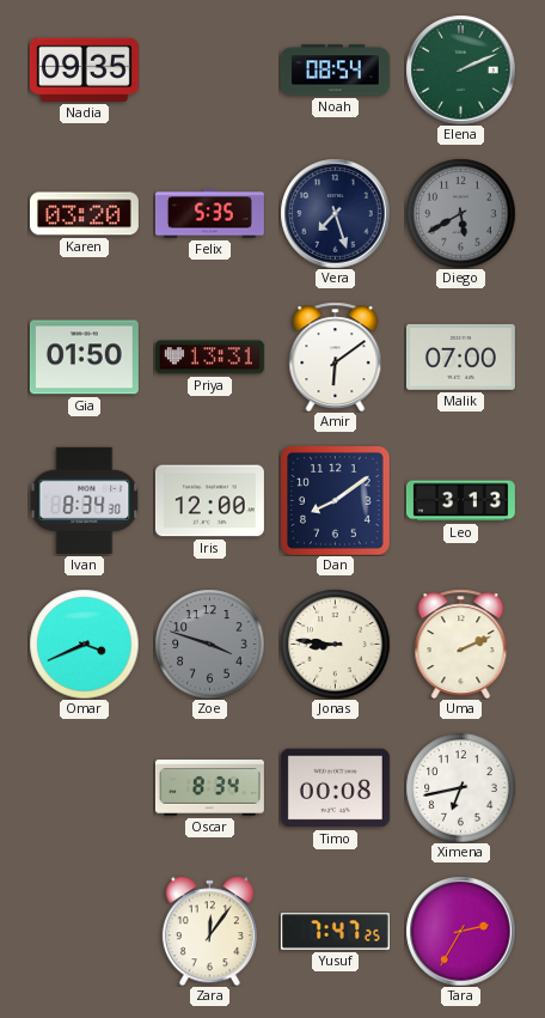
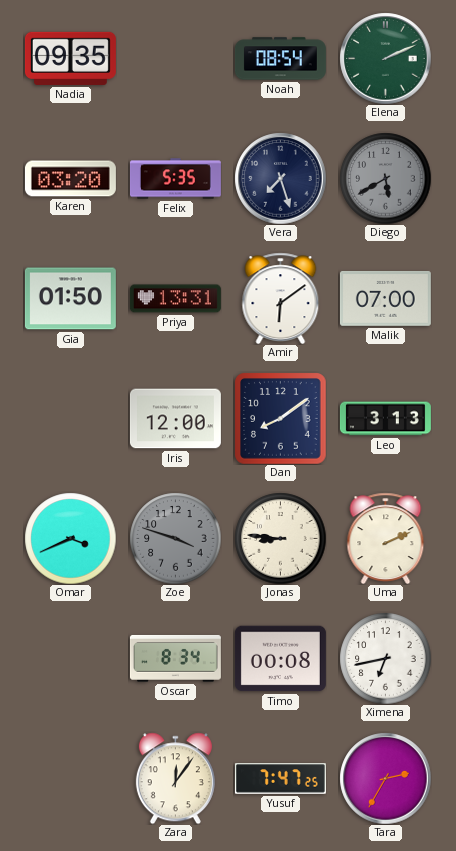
Ivan: 8:34 -> none
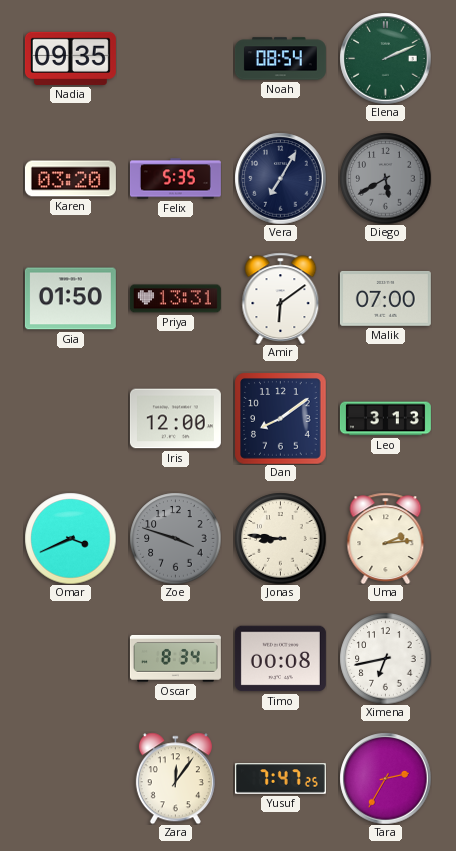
Vera: 7:27 -> 7:05
Uma: 2:11 -> 2:14
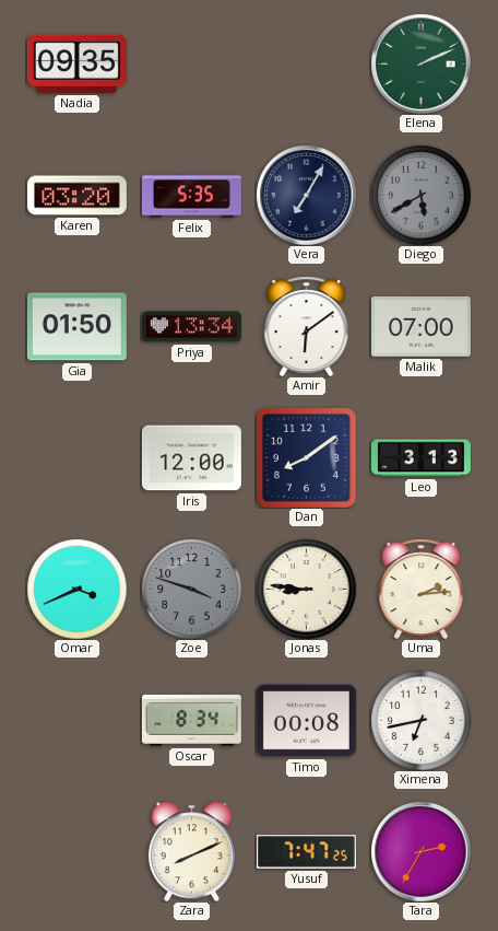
Noah: 08:54 -> none
Priya: 13:31 -> 13:34
Zara: 12:06 -> 8:11
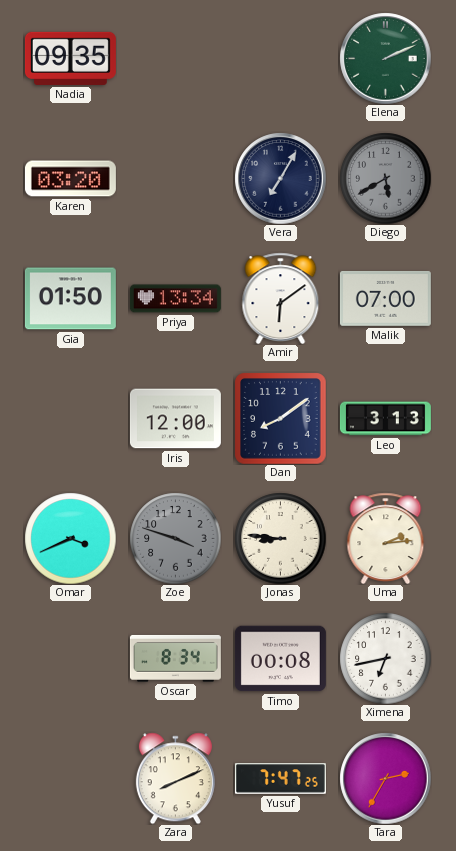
Felix: 5:35 -> none
